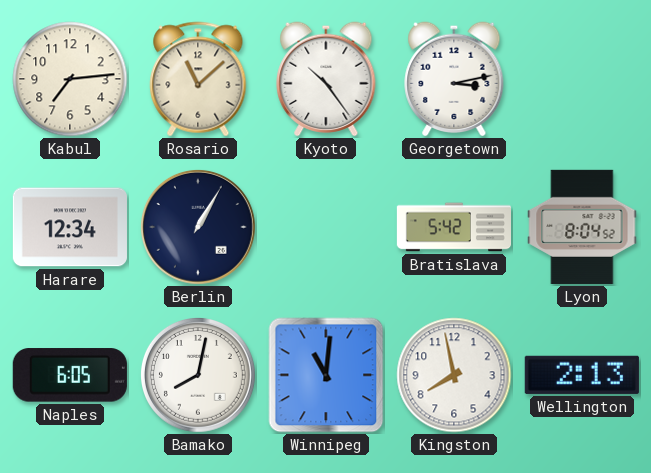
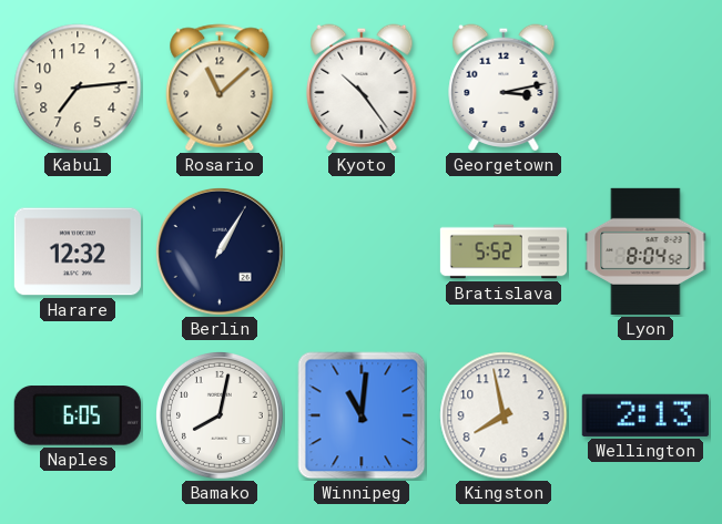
Harare: 12:34 -> 12:32
Bratislava: 5:42 -> 5:52
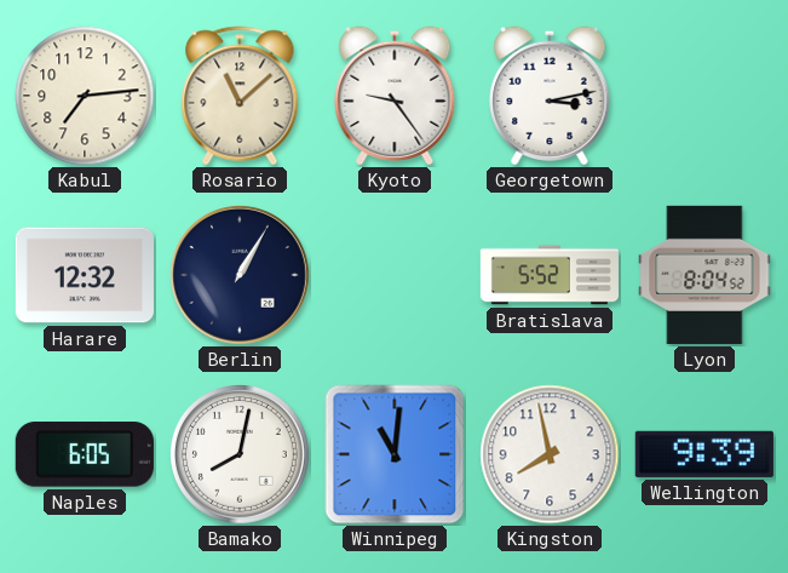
Kyoto: 10:24 -> 9:24
Wellington: 2:13 -> 9:39
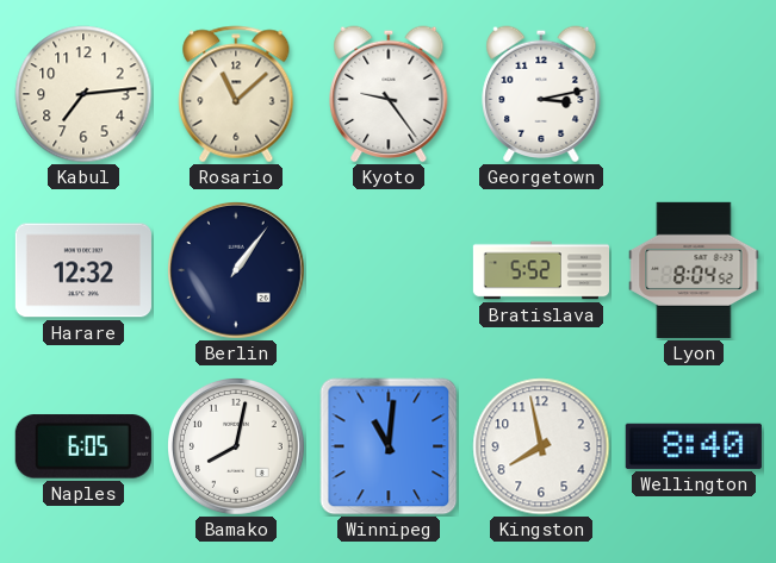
Berlin: 1:05 -> 1:06
Wellington: 9:39 -> 8:40
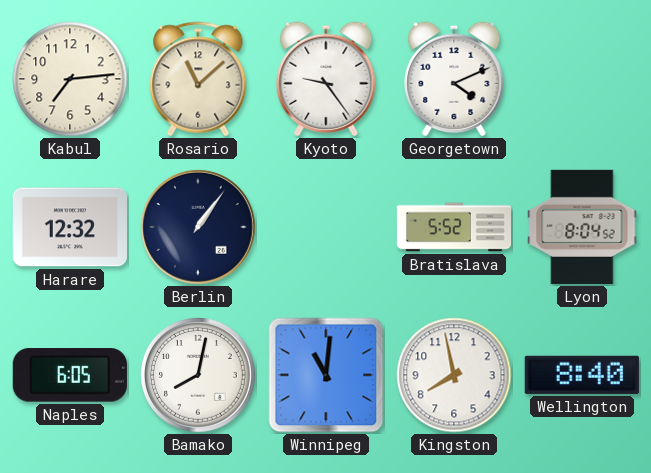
Georgetown: 3:13 -> 4:11
